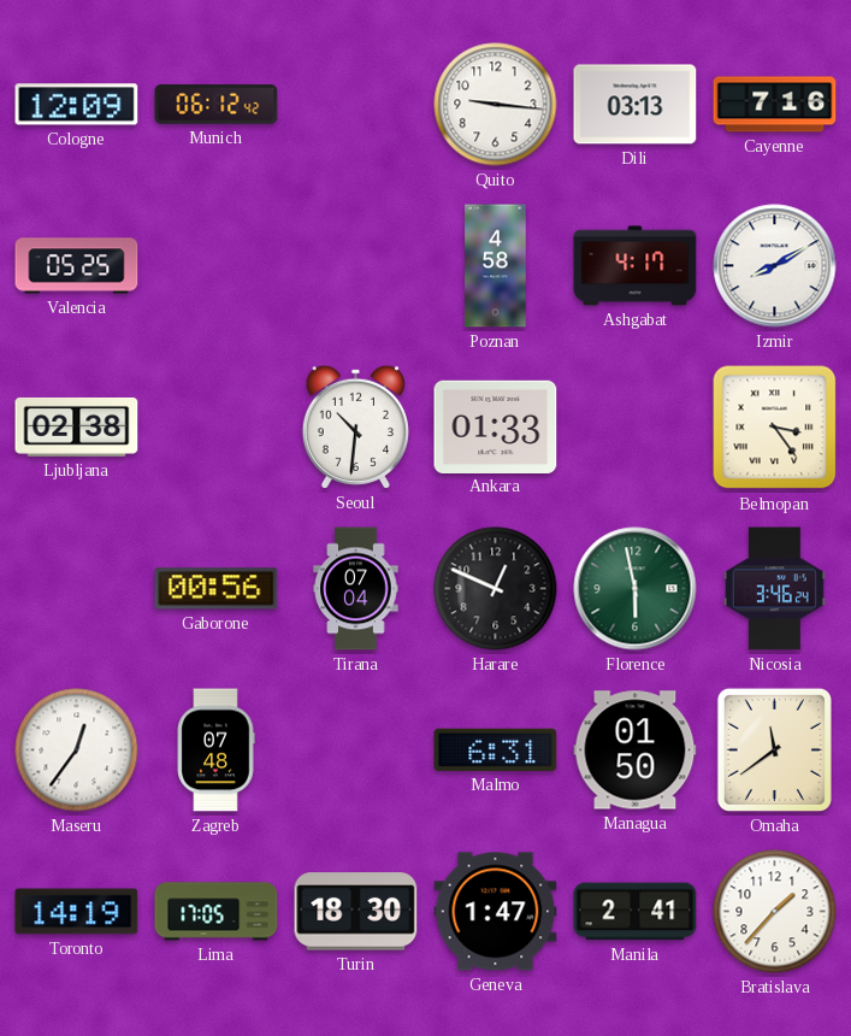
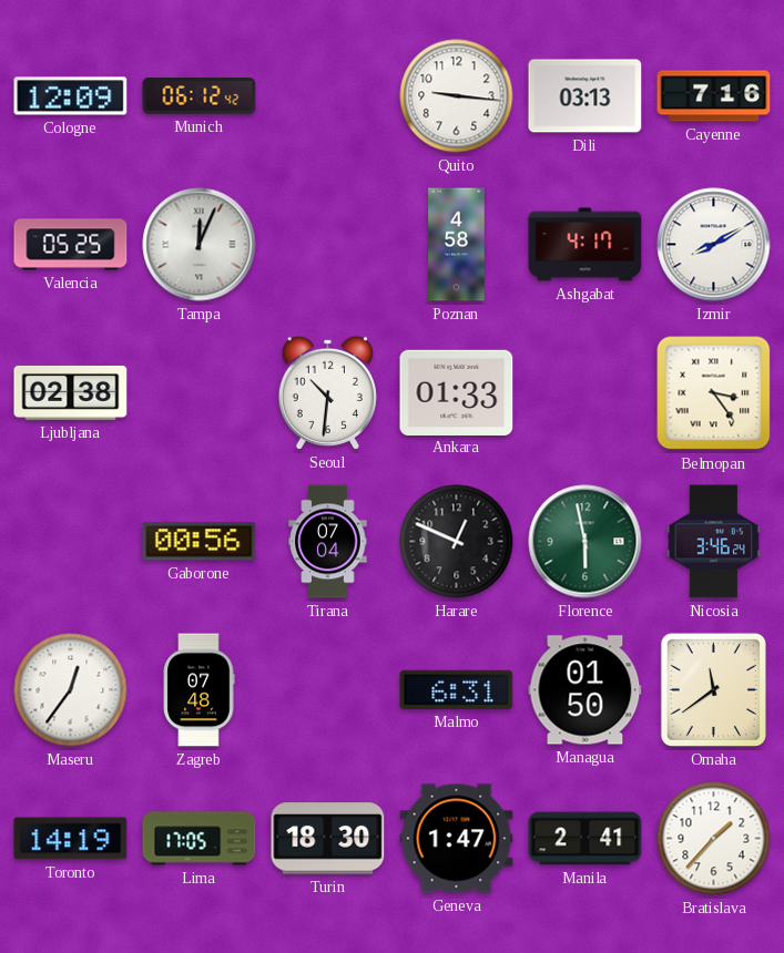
Tampa: none -> 12:04
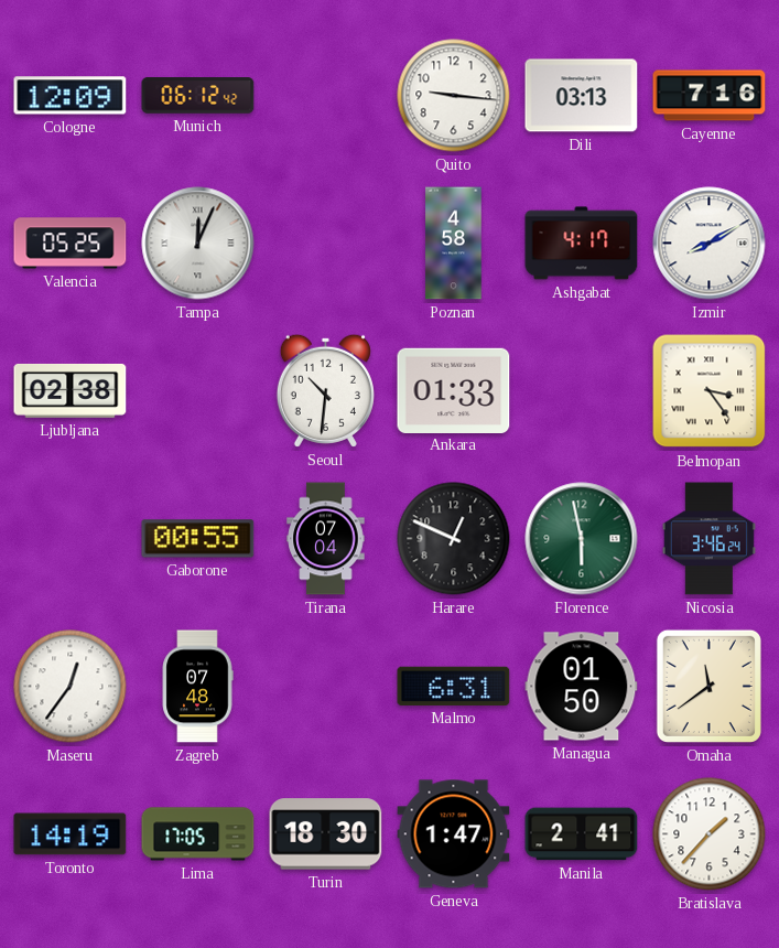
Gaborone: 00:56 -> 00:55
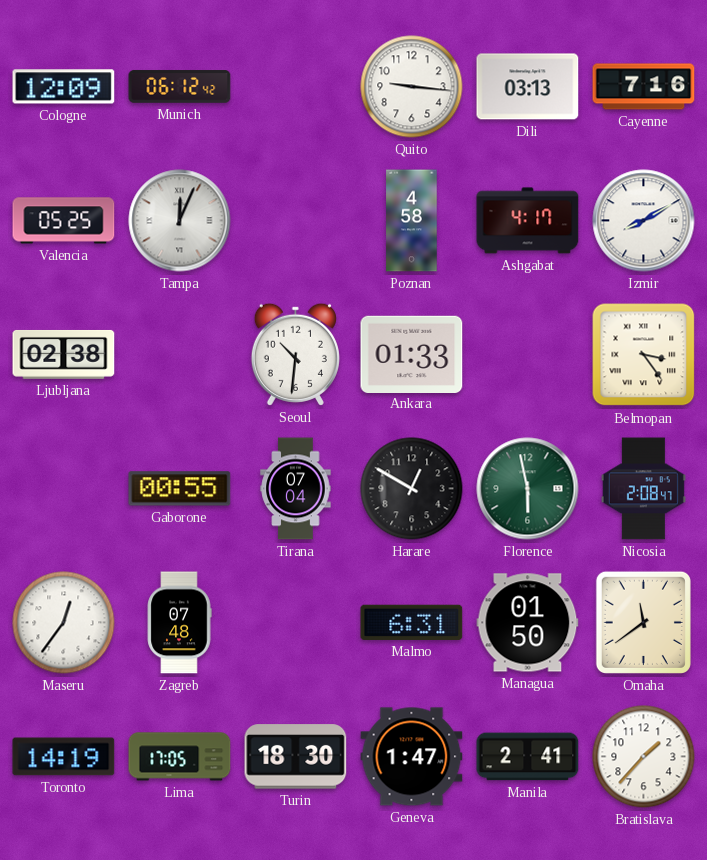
Harare: 12:49 -> 12:50
Nicosia: 3:46 -> 2:08
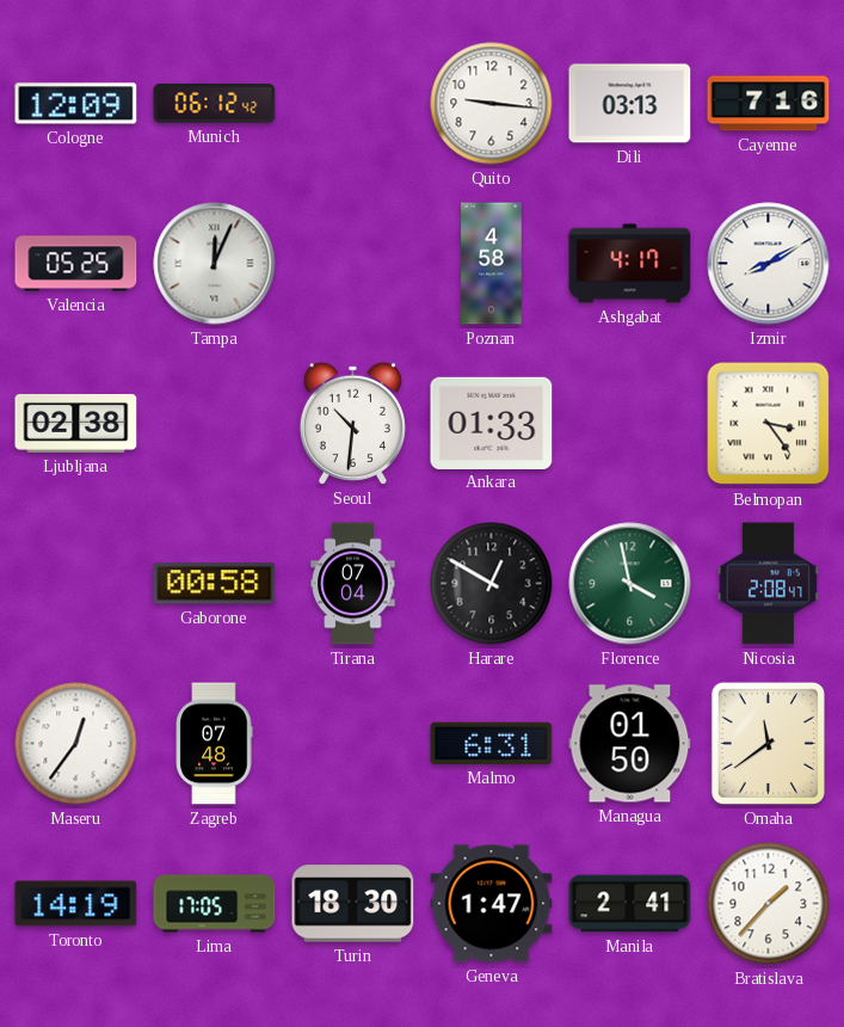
Gaborone: 00:55 -> 00:58
Florence: 5:58 -> 3:58
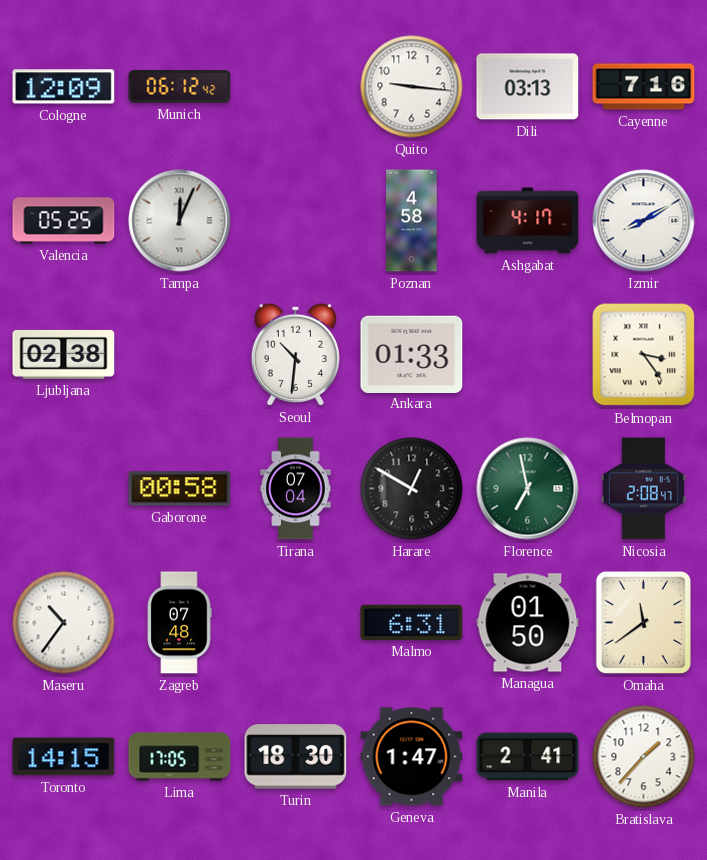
Florence: 3:58 -> 6:58
Maseru: 12:36 -> 10:36
Toronto: 14:19 -> 14:15
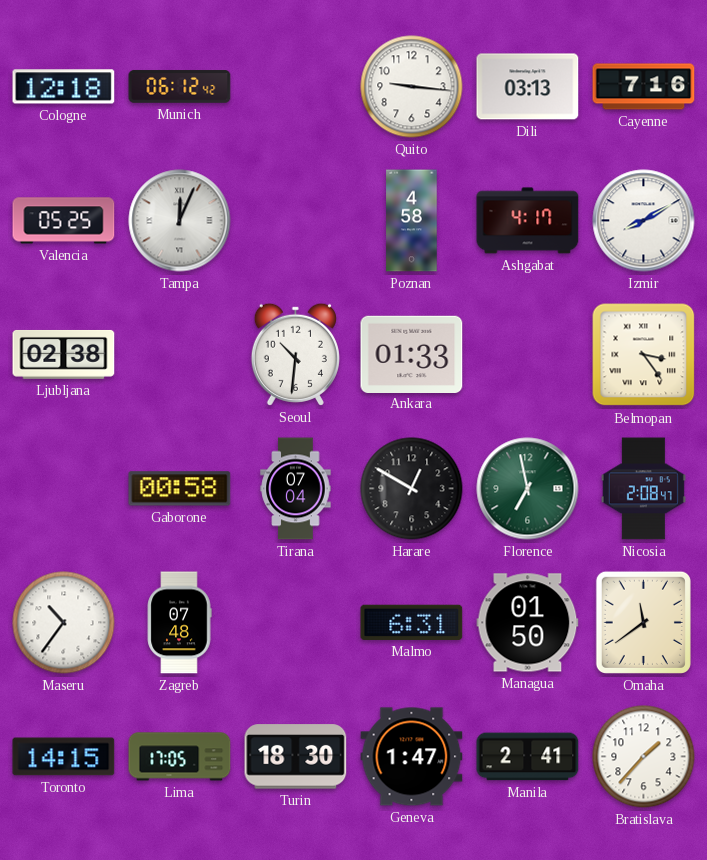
Cologne: 12:09 -> 12:18
